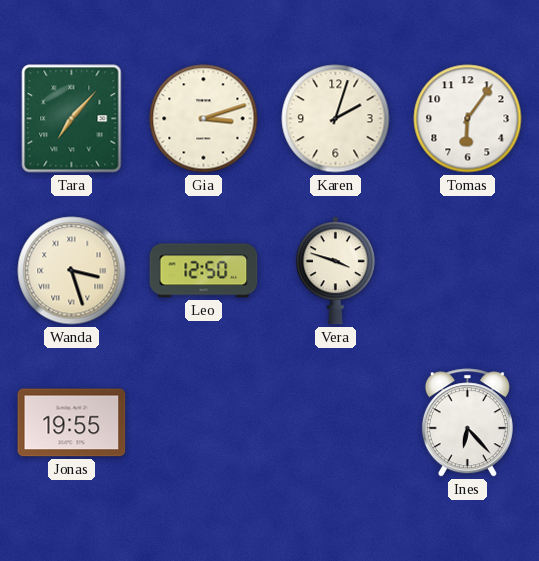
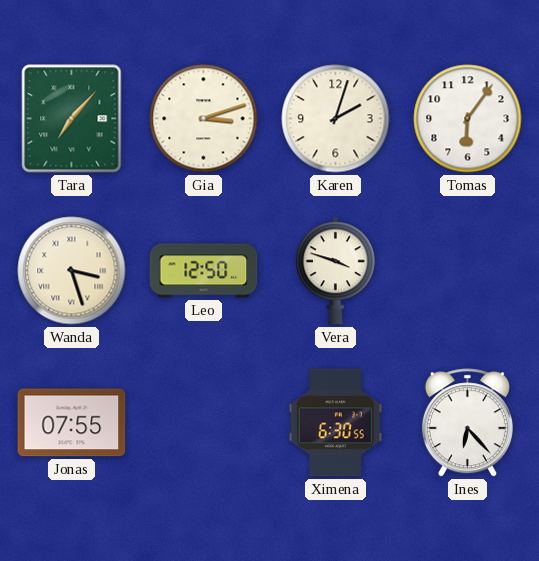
Jonas: 19:55 -> 07:55
Ximena: none -> 6:30
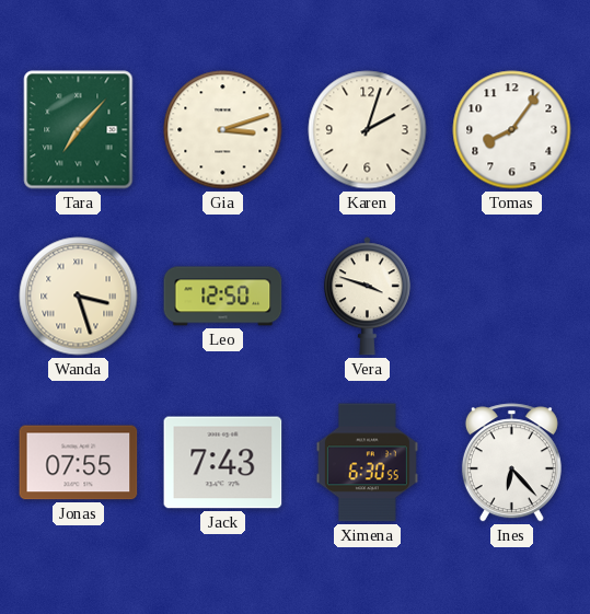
Tomas: 6:06 -> 8:06
Jack: none -> 7:43
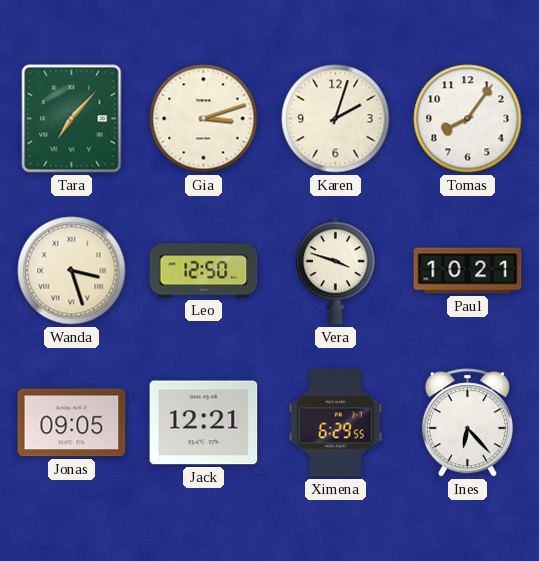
Paul: none -> 10:21
Jonas: 07:55 -> 09:05
Jack: 7:43 -> 12:21
Ximena: 6:30 -> 6:29
